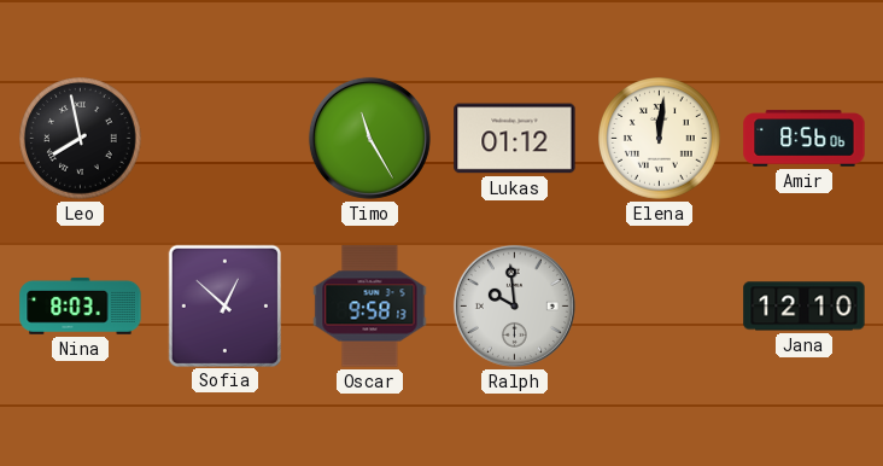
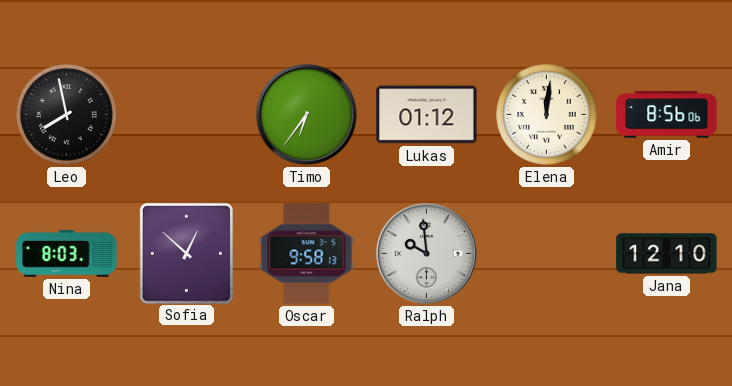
Timo: 11:25 -> 6:36
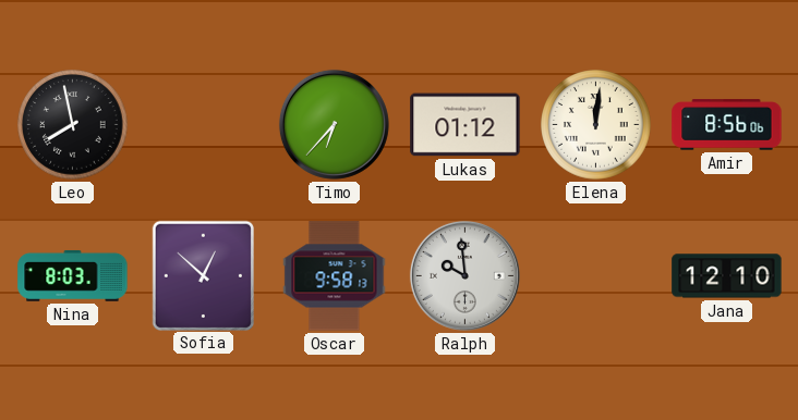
Timo: 6:36 -> 6:37
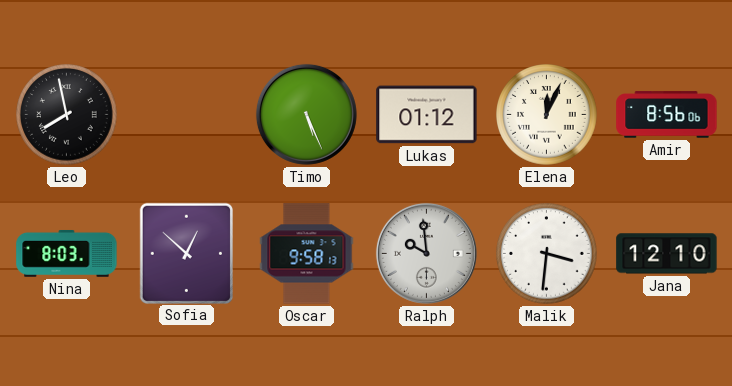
Timo: 6:37 -> 5:26
Elena: 12:01 -> 12:04
Malik: none -> 3:31
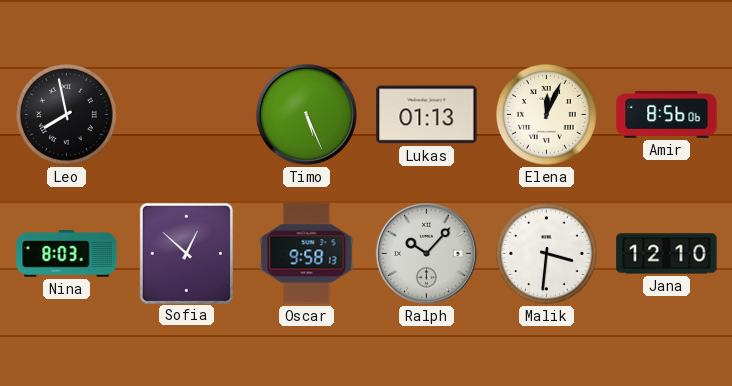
Lukas: 01:12 -> 01:13
Ralph: 9:59 -> 10:07
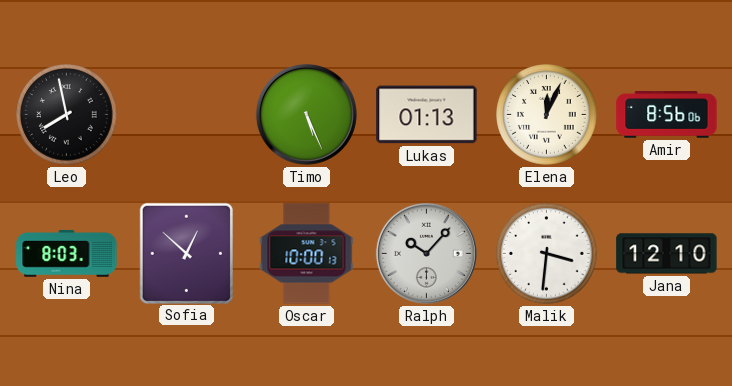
Oscar: 9:58 -> 10:00
